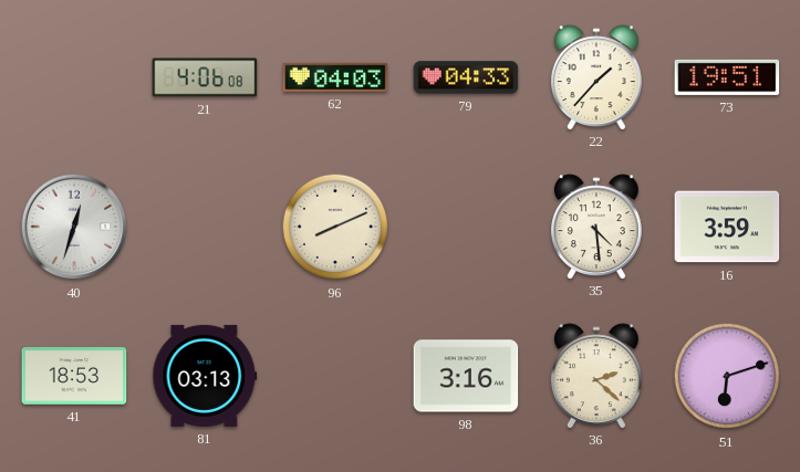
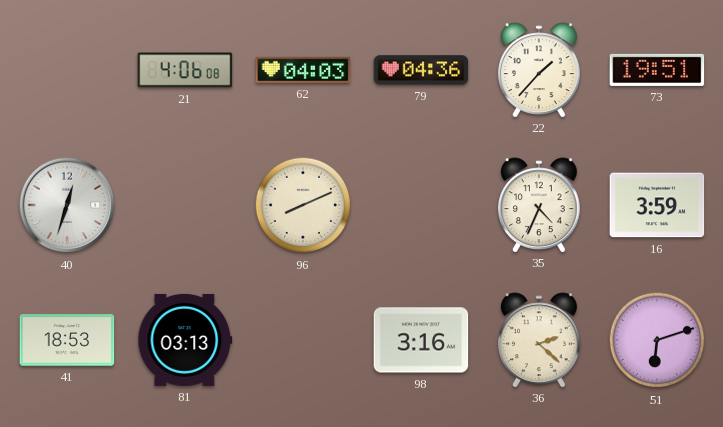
79: 04:33 -> 04:36
35: 4:29 -> 4:34
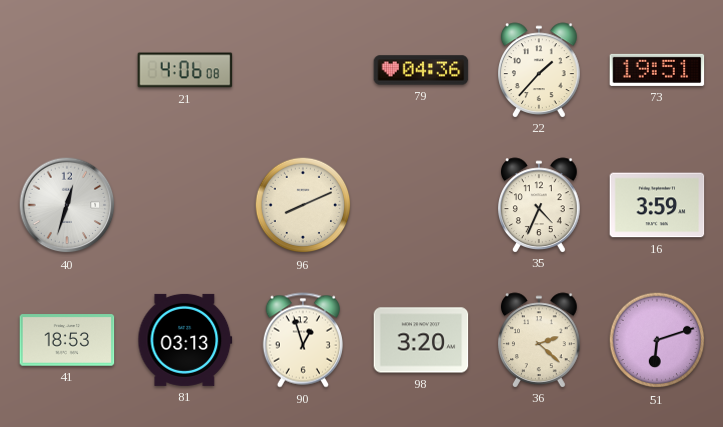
62: 04:03 -> none
90: none -> 12:57
98: 3:16 -> 3:20
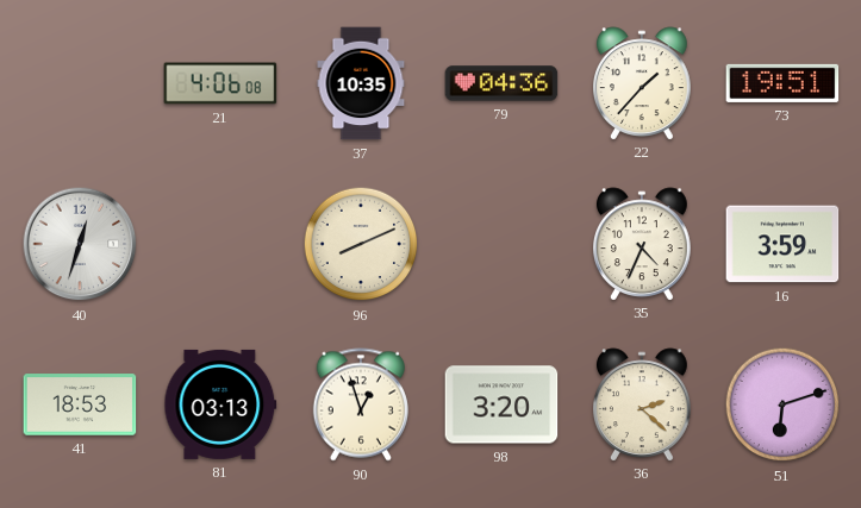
37: none -> 10:35
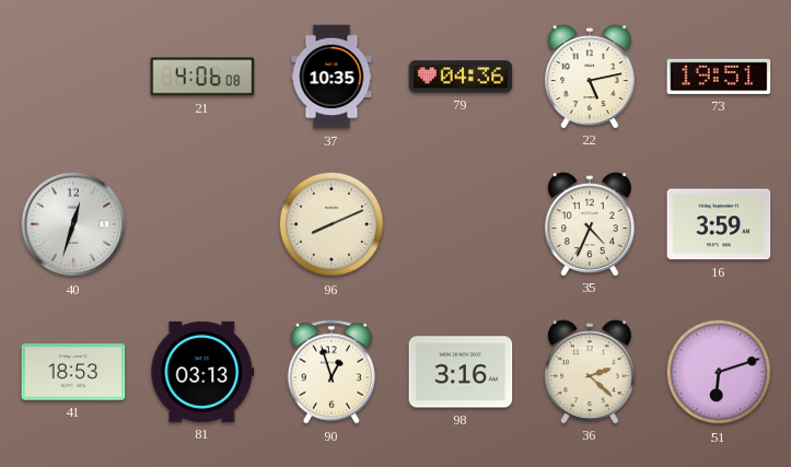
22: 1:37 -> 5:13
98: 3:20 -> 3:16
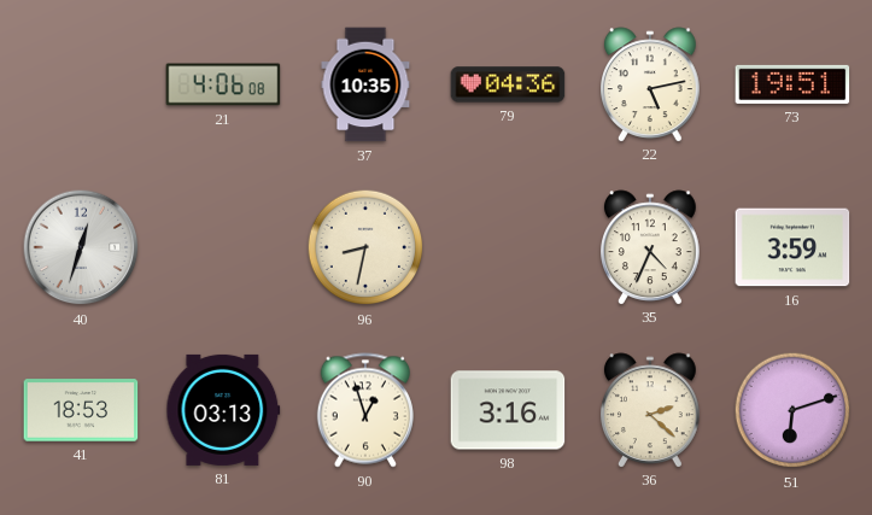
96: 8:11 -> 8:32
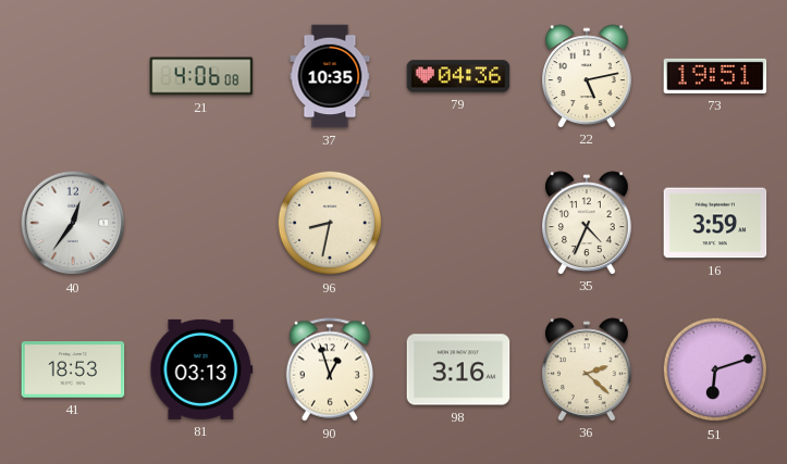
40: 12:33 -> 12:36
